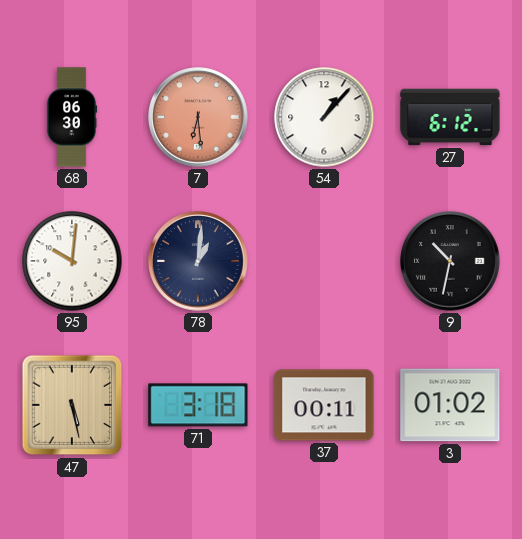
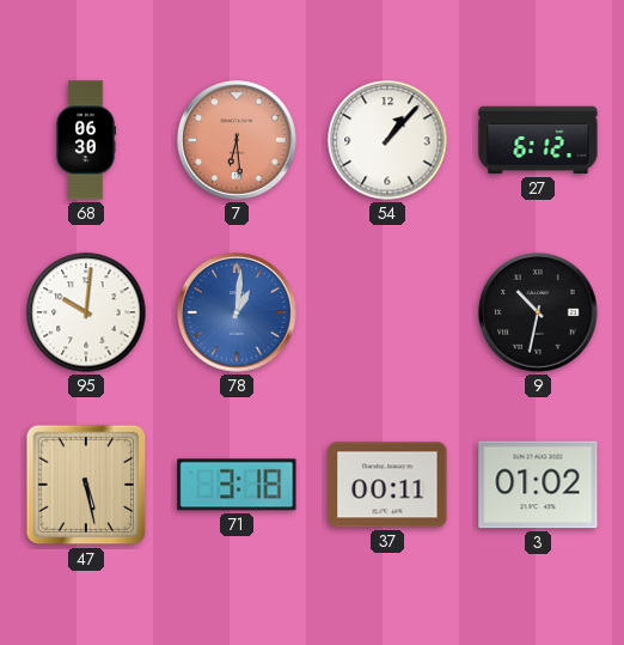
78 dial: navy -> blue
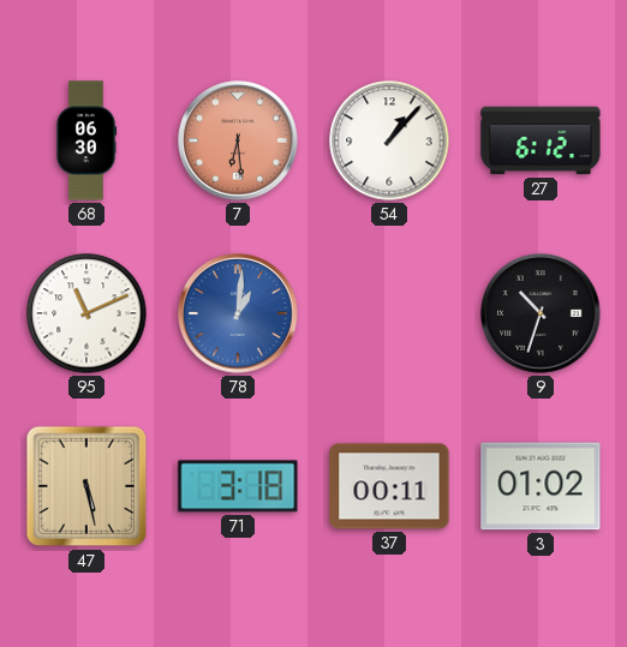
95: 10:01 -> 11:11
9: 10:32 -> 10:33
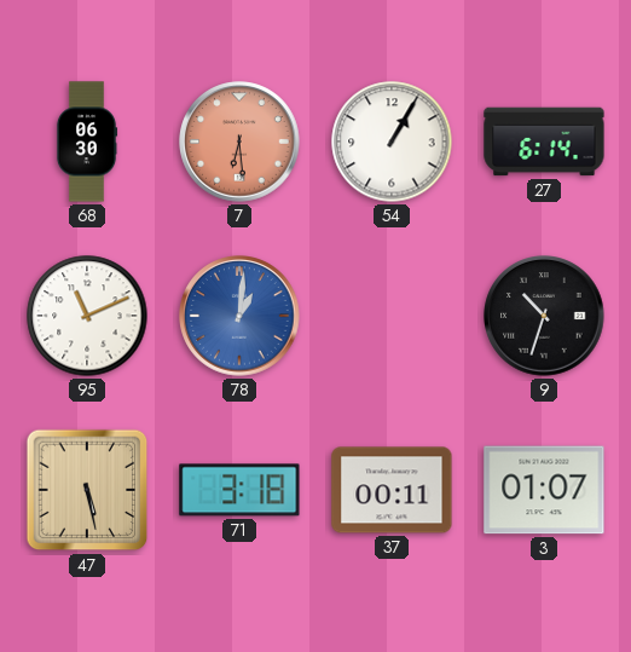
54: 1:07 -> 1:05
27: 6:12 -> 6:14
3: 01:02 -> 01:07
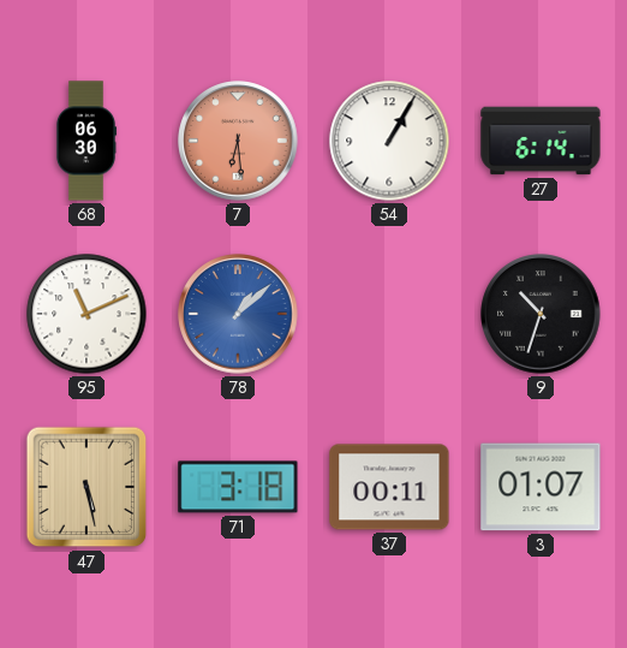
78: 1:01 -> 1:08
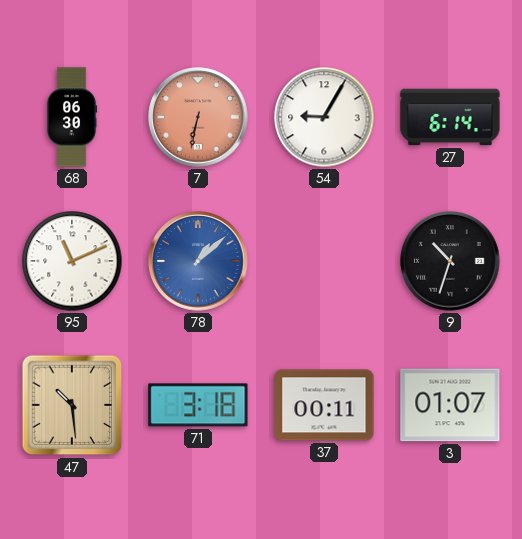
7: 6:29 -> 6:32
54: 1:05 -> 9:05
47: 5:28 -> 10:29
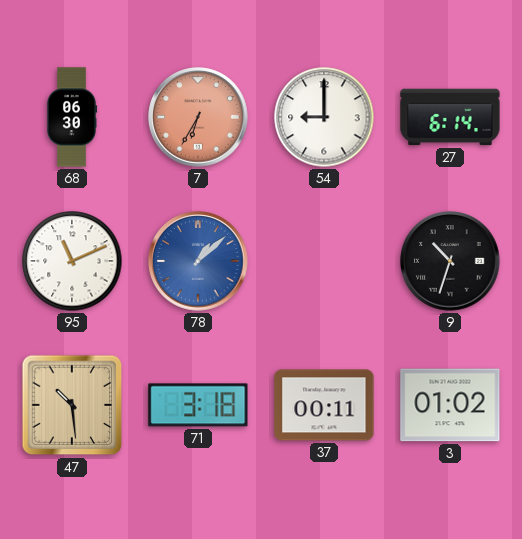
7: 6:32 -> 6:35
54: 9:05 -> 9:00
3: 01:07 -> 01:02
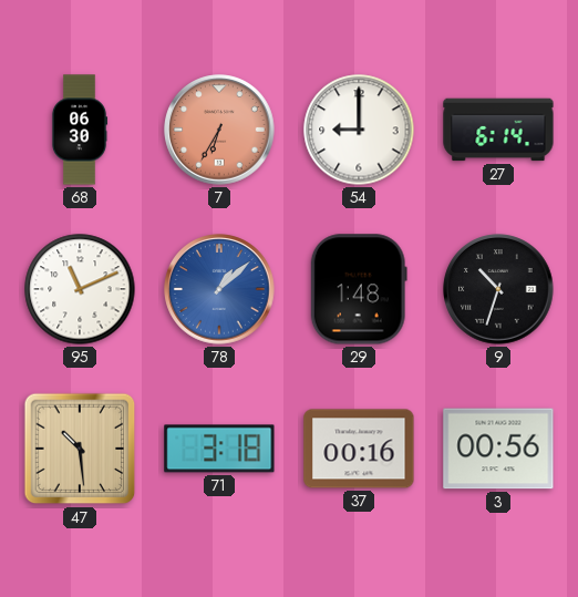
29: none -> 1:48
37: 00:11 -> 00:16
3: 01:02 -> 00:56
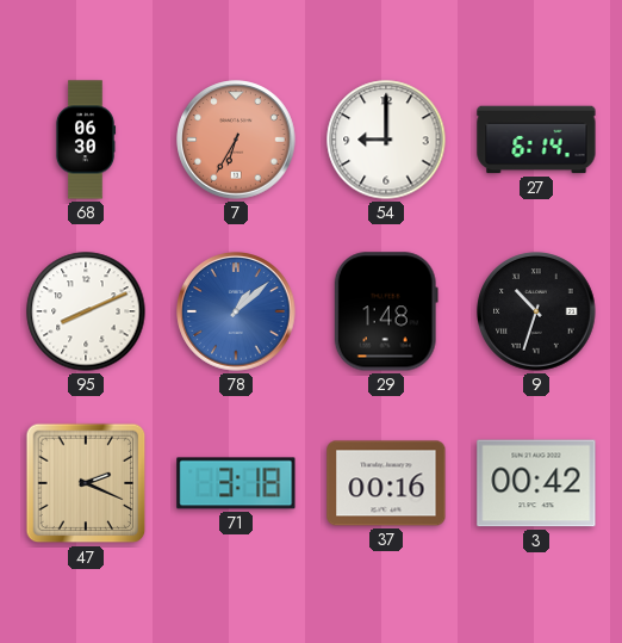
95: 11:11 -> 8:11
47: 10:29 -> 2:19
3: 00:56 -> 00:42
